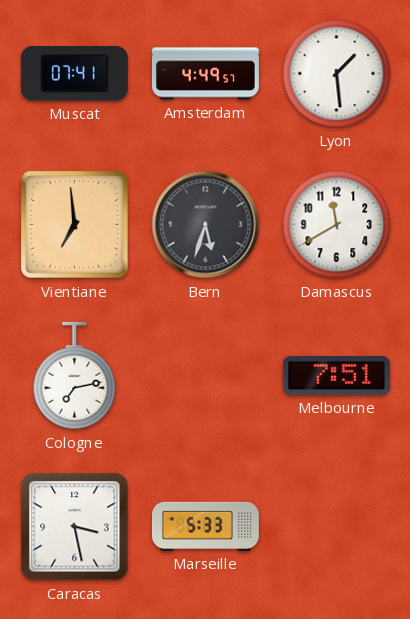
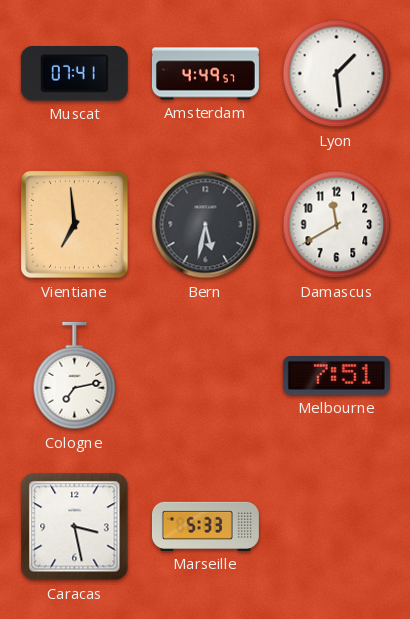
Bern: 5:33 -> 5:32
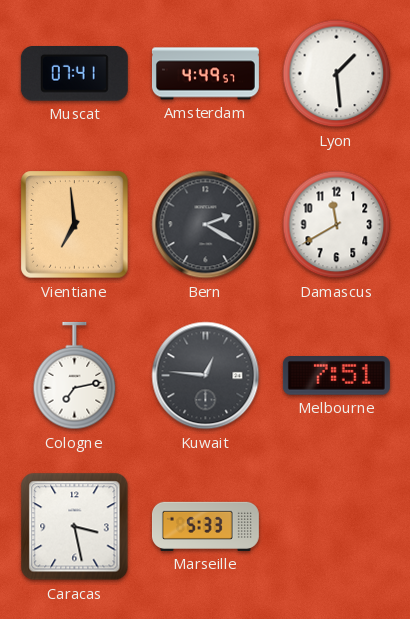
Bern: 5:32 -> 2:20
Kuwait: none -> 12:46
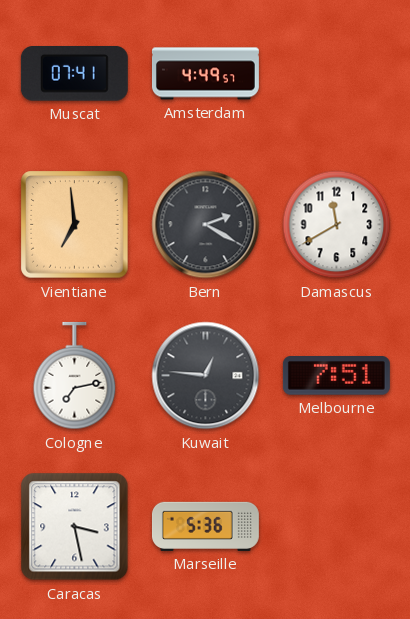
Lyon: 1:29 -> none
Marseille: 5:33 -> 5:36
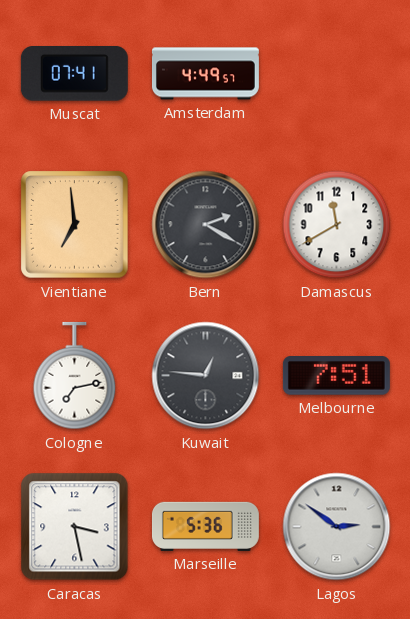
Lagos: none -> 2:51
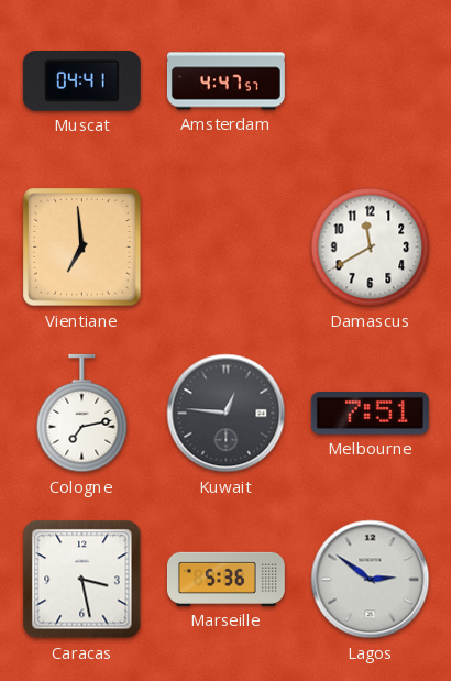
Muscat: 07:41 -> 04:41
Amsterdam: 4:49 -> 4:47
Bern: 2:20 -> none
